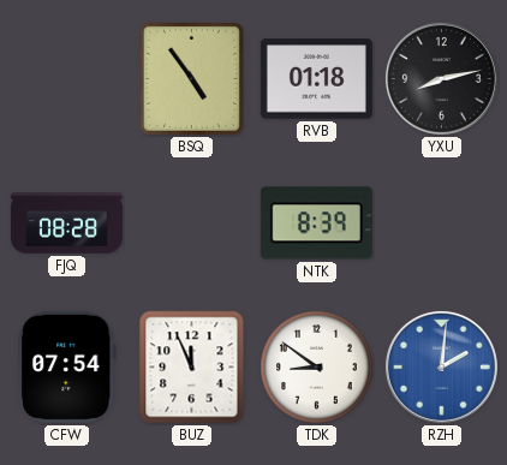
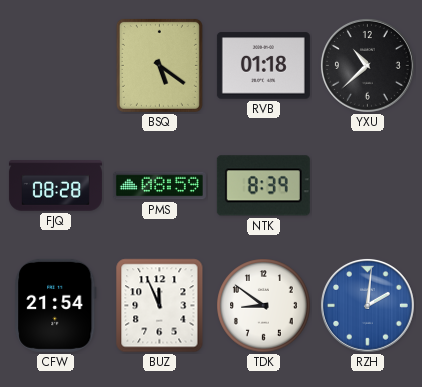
BSQ: 4:54 -> 5:21
YXU: 8:13 -> 10:38
PMS: none -> 08:59
CFW: 07:54 -> 21:54
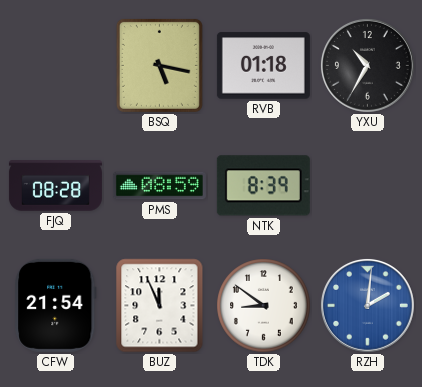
BSQ: 5:21 -> 5:17
YXU: 10:38 -> 10:35
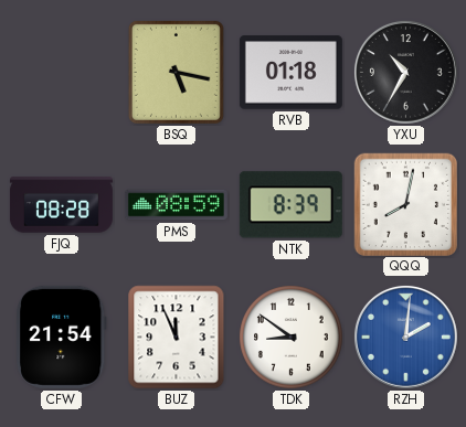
QQQ: none -> 8:02
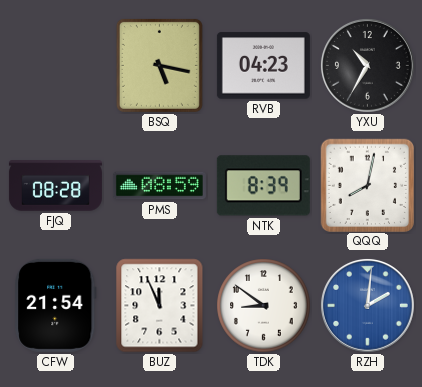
RVB: 01:18 -> 04:23
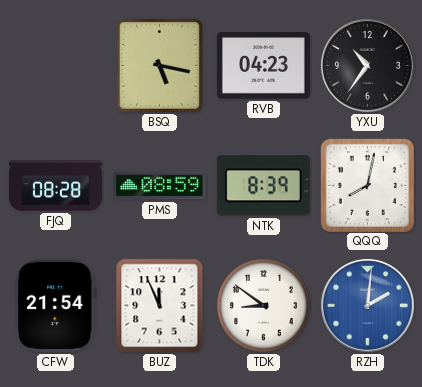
YXU: 10:35 -> 10:36
